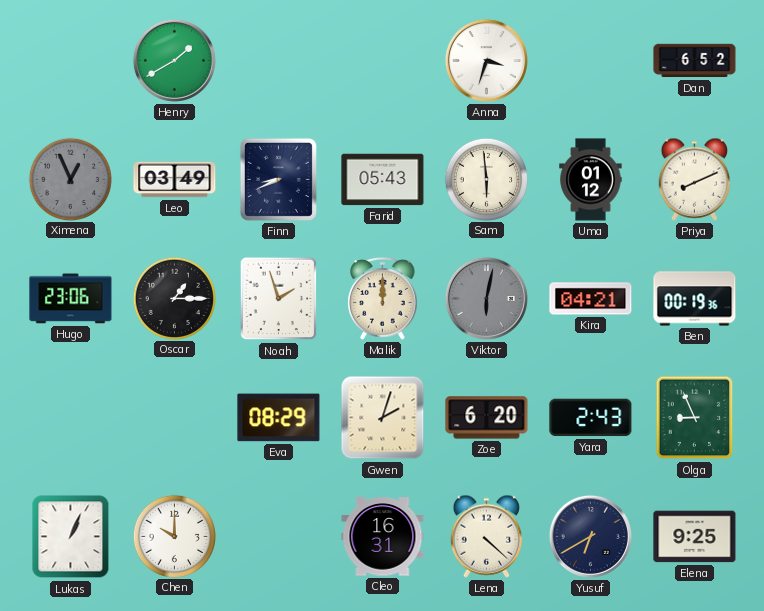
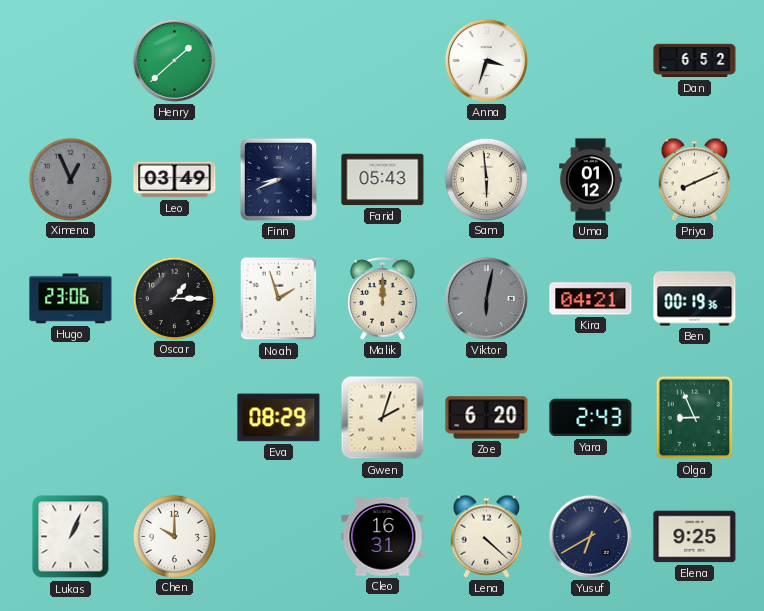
Henry: 1:40 -> 1:38
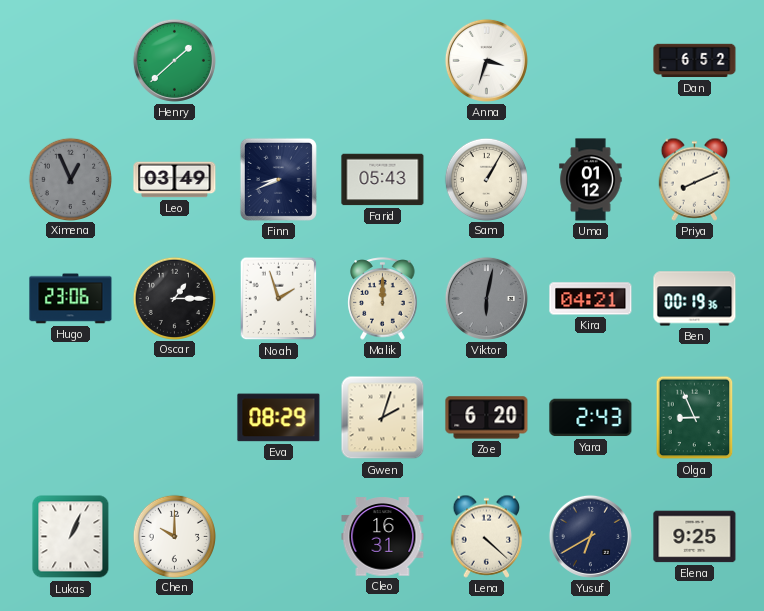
Sam: 5:59 -> 1:05
